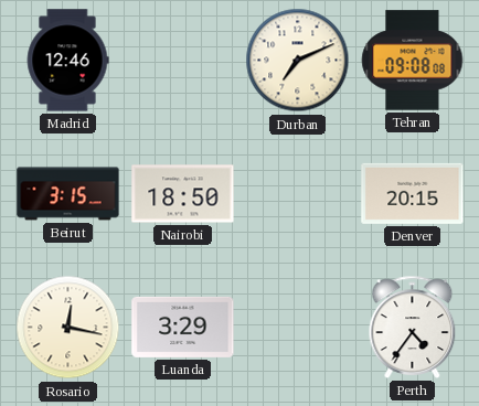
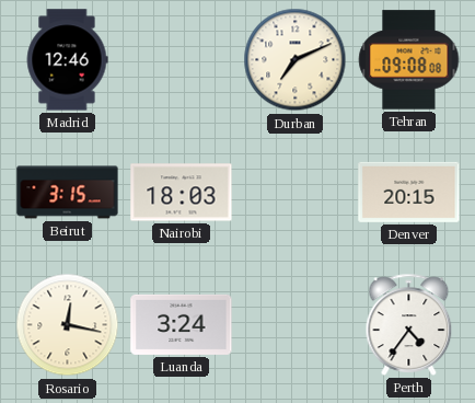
Nairobi: 18:50 -> 18:03
Luanda: 3:29 -> 3:24
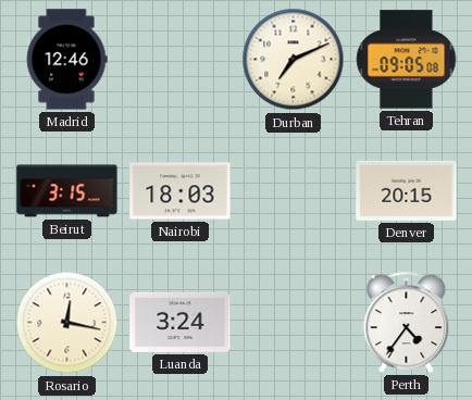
Tehran: 09:08 -> 09:05
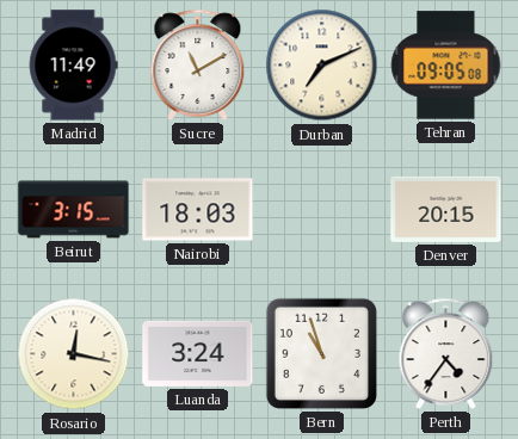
Madrid: 12:46 -> 11:49
Sucre: none -> 11:10
Bern: none -> 10:57
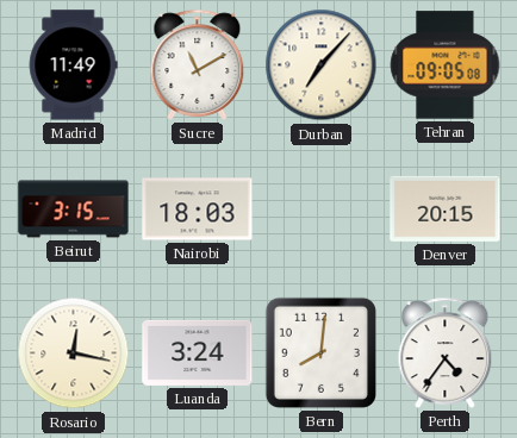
Durban: 7:11 -> 7:07
Bern: 10:57 -> 8:01
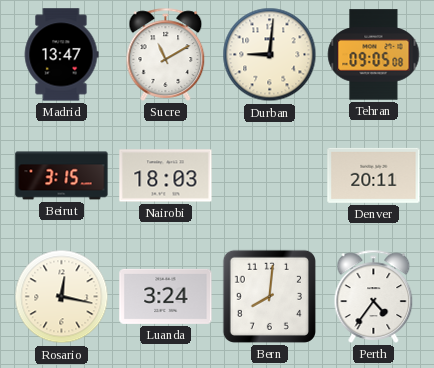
Madrid: 11:49 -> 13:47
Durban: 7:07 -> 9:01
Denver: 20:15 -> 20:11
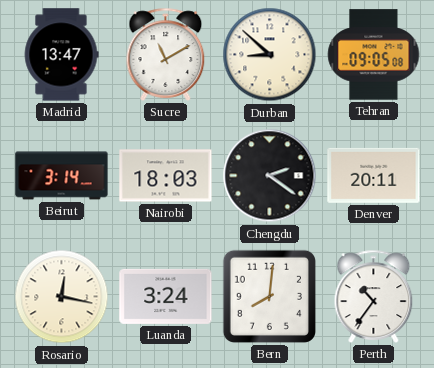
Durban: 9:01 -> 8:52
Beirut: 3:15 -> 3:14
Chengdu: none -> 2:21
Perth: 4:36 -> 10:36
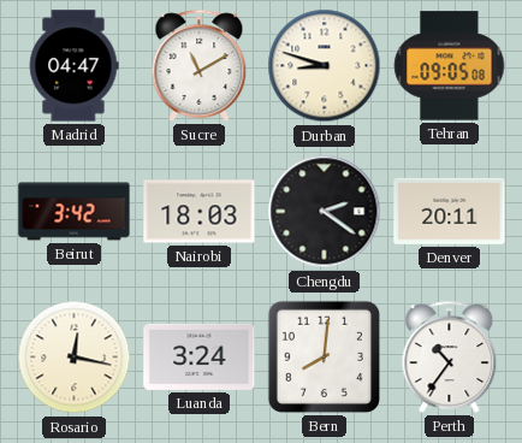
Madrid: 13:47 -> 04:47
Durban: 8:52 -> 8:48
Beirut: 3:14 -> 3:42
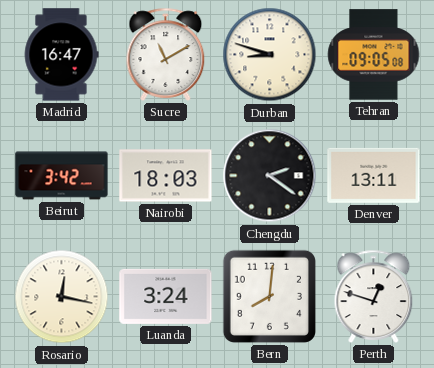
Madrid: 04:47 -> 16:47
Denver: 20:11 -> 13:11
Perth: 10:36 -> 12:48
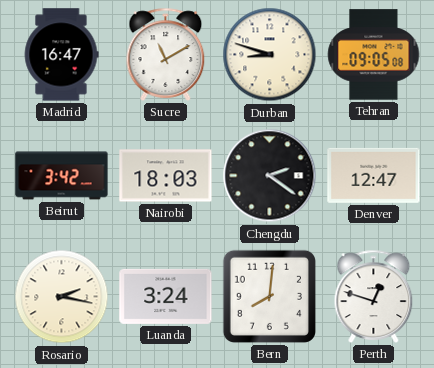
Denver: 13:11 -> 12:47
Rosario: 12:17 -> 2:17
